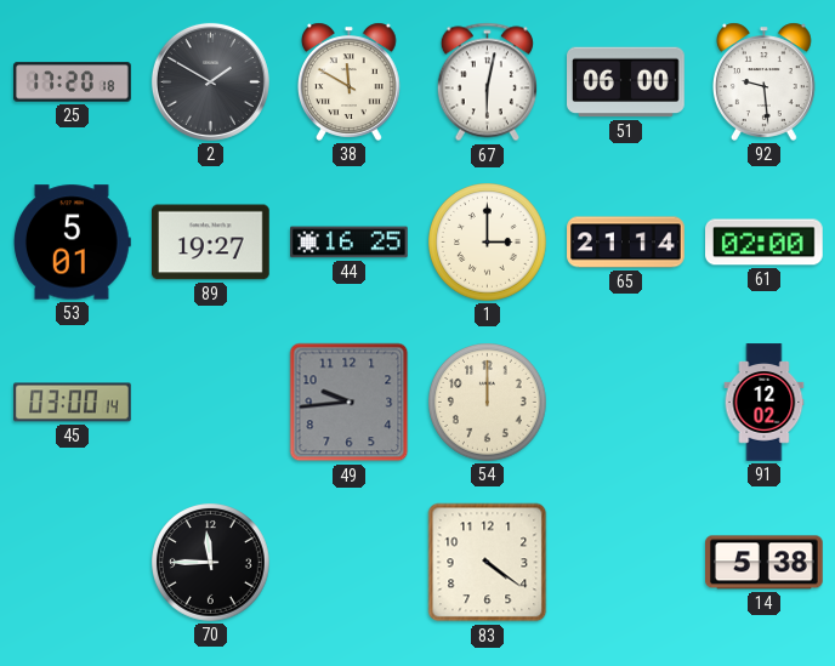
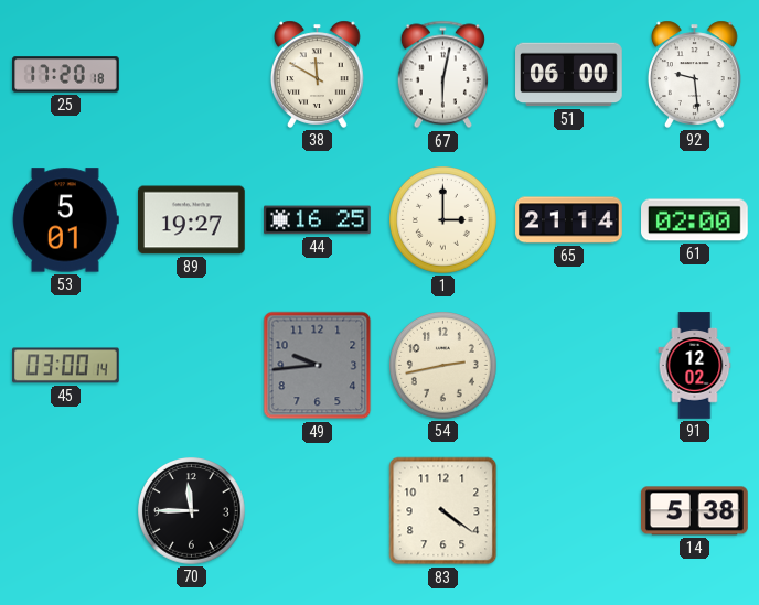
2: 1:50 -> none
54: 12:00 -> 2:43
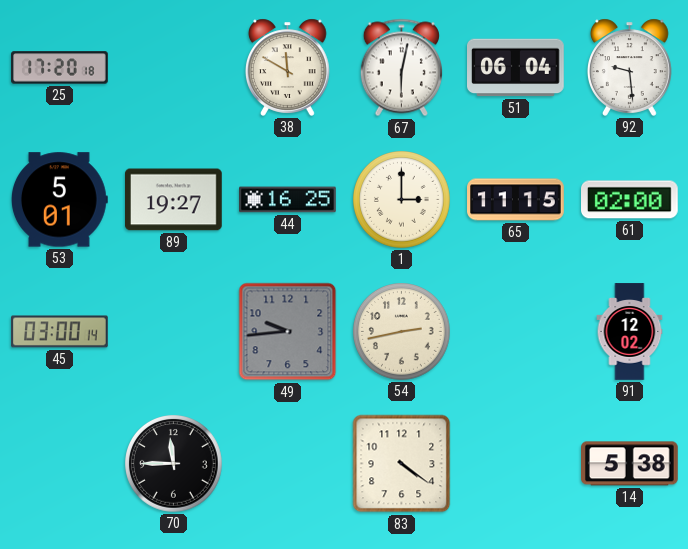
51: 06:00 -> 06:04
65: 21:14 -> 11:15
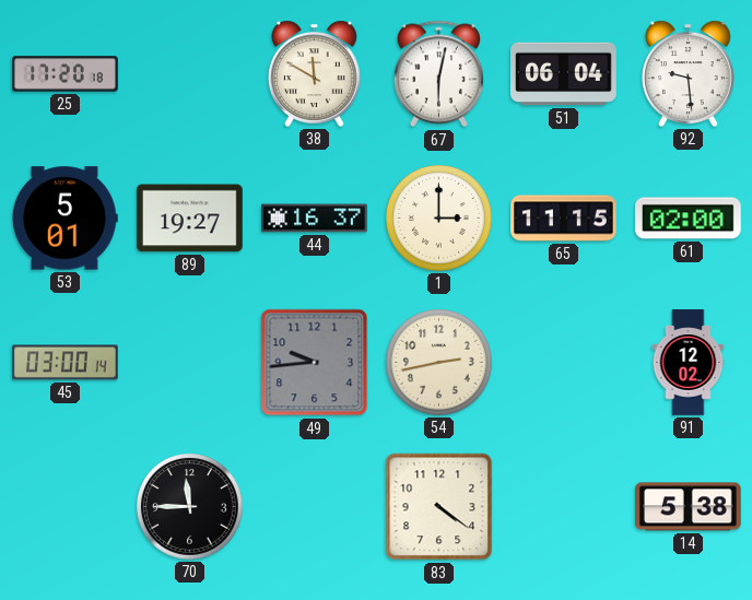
44: 16:25 -> 16:37
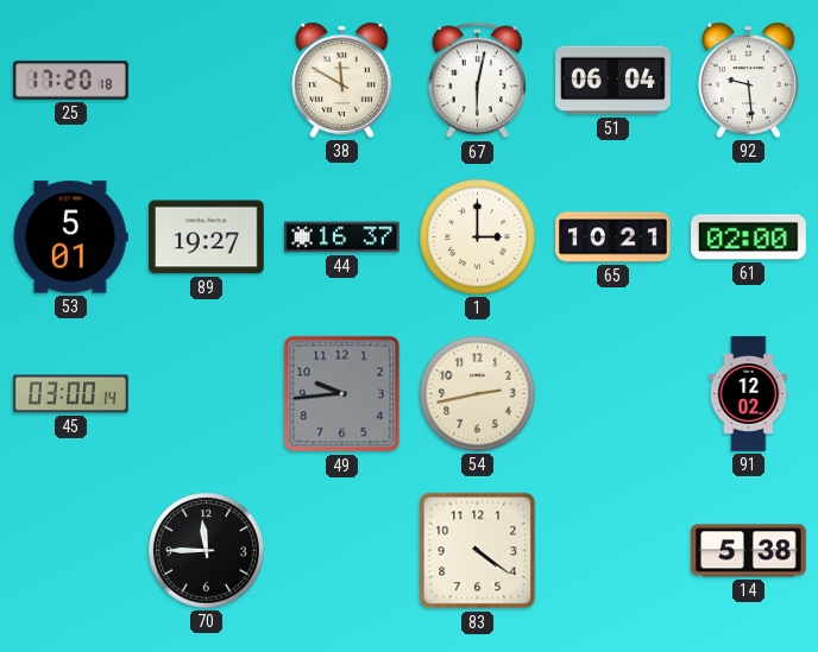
65: 11:15 -> 10:21
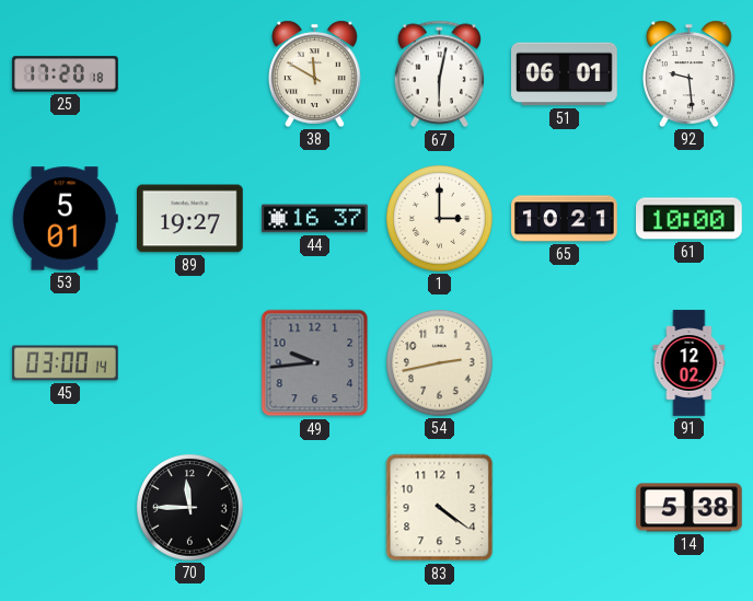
51: 06:04 -> 06:01
61: 02:00 -> 10:00
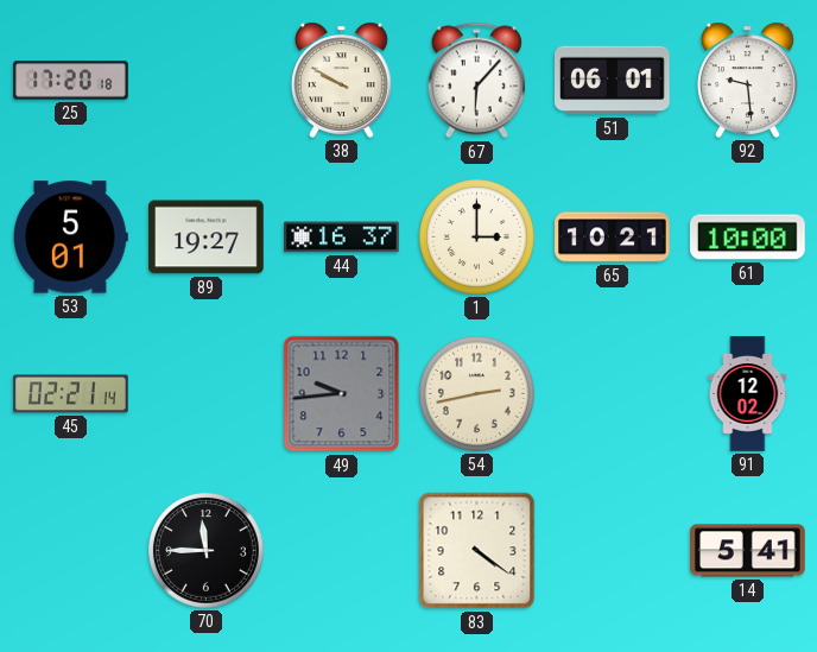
38: 11:50 -> 9:50
67: 6:02 -> 6:07
45: 03:00 -> 02:21
14: 5:38 -> 5:41
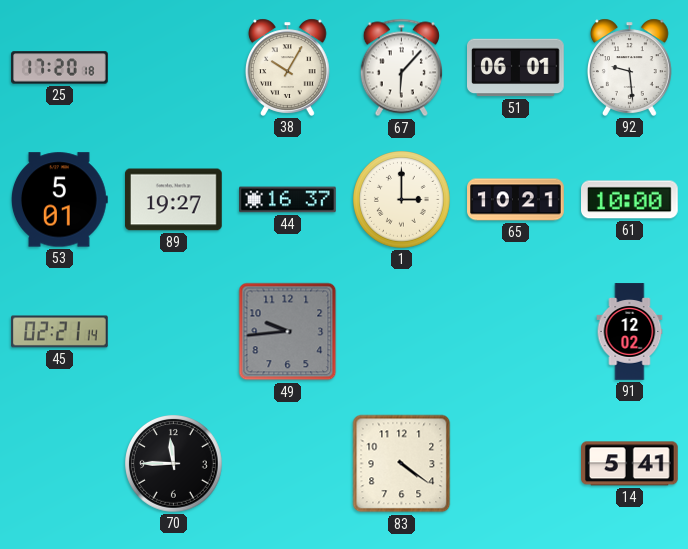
38: 9:50 -> 10:05
54: 2:43 -> none
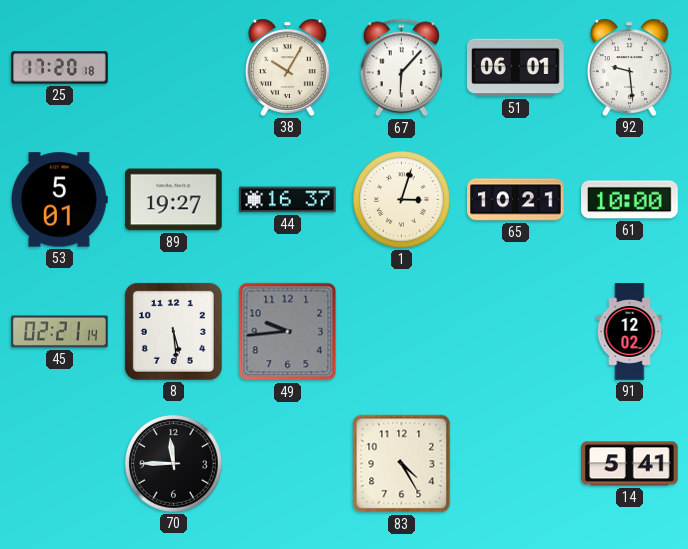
1: 3:00 -> 3:03
8: none -> 5:29
83: 4:21 -> 4:25
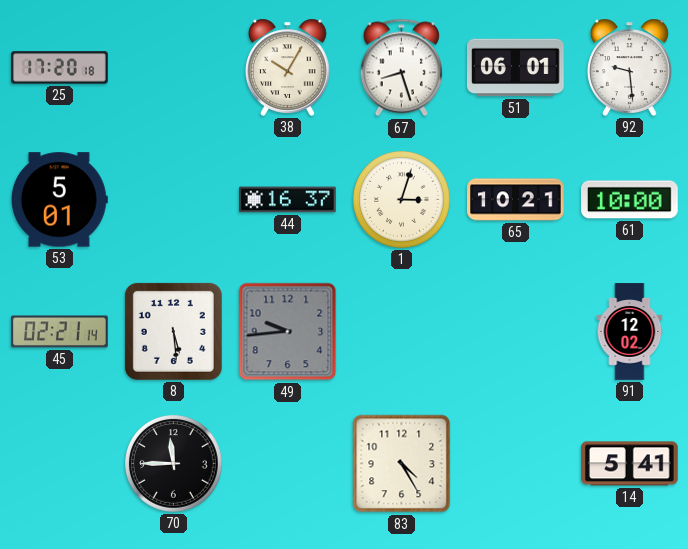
67: 6:07 -> 8:27
89: 19:27 -> none
